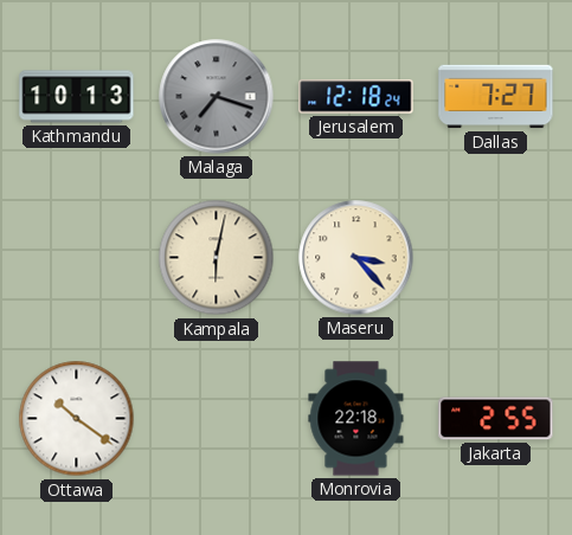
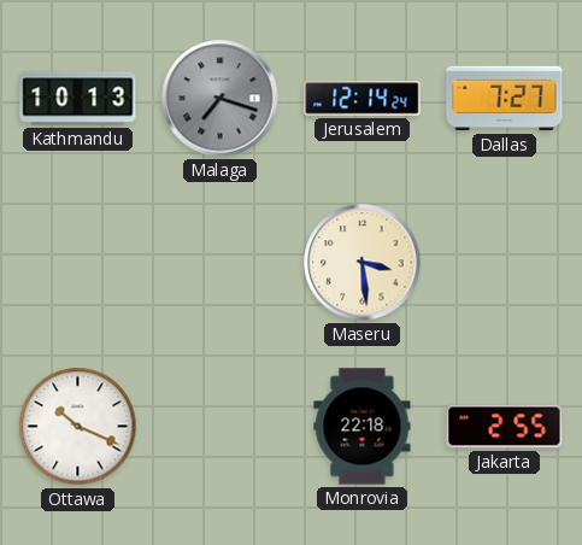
Jerusalem: 12:18 -> 12:14
Kampala: 6:02 -> none
Maseru: 3:23 -> 3:29
Ottawa: 10:21 -> 10:19
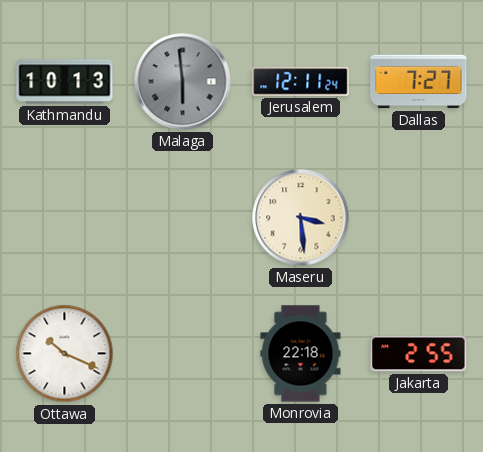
Malaga: 7:18 -> 5:59
Jerusalem: 12:14 -> 12:11
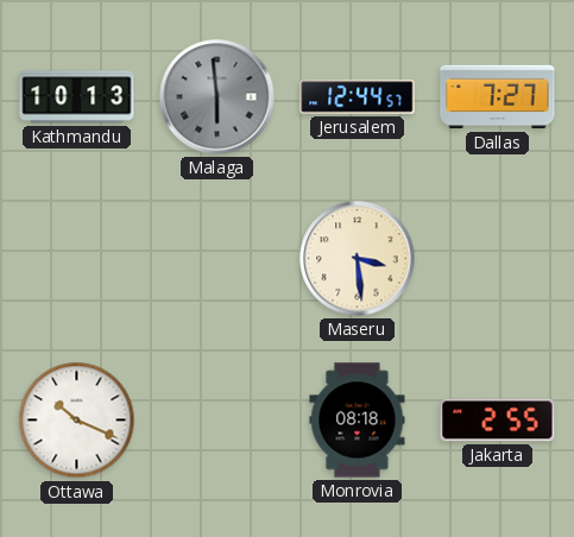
Jerusalem: 12:11 -> 12:44
Monrovia: 22:18 -> 08:18
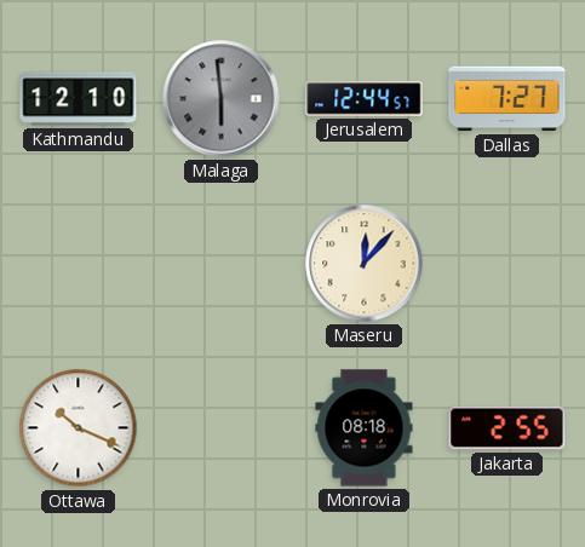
Kathmandu: 10:13 -> 12:10
Maseru: 3:29 -> 12:07
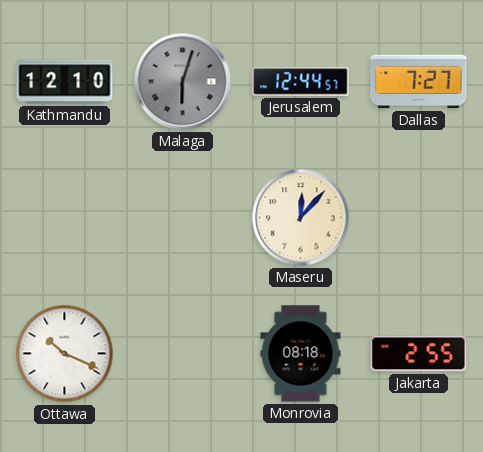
Malaga: 5:59 -> 6:03
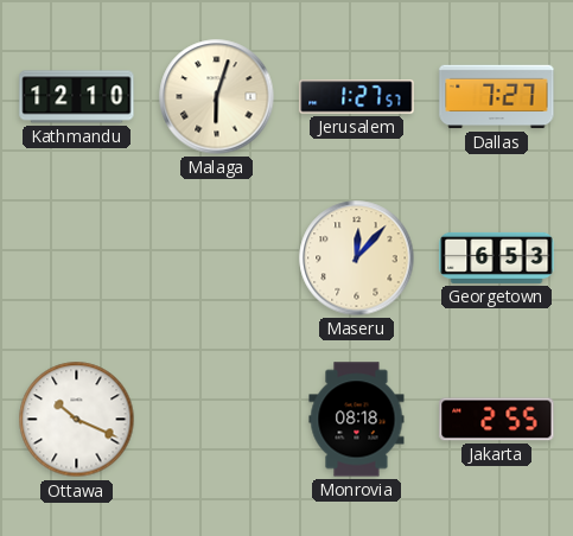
Malaga dial: grey -> cream
Jerusalem: 12:44 -> 1:27
Georgetown: none -> 6:53
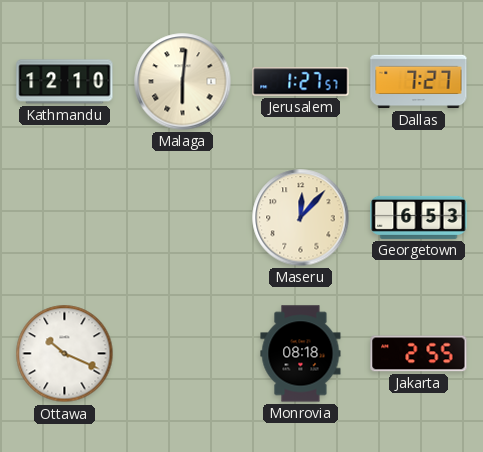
Malaga: 6:03 -> 6:01
